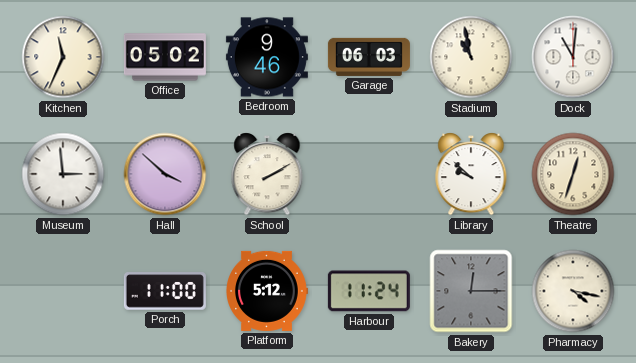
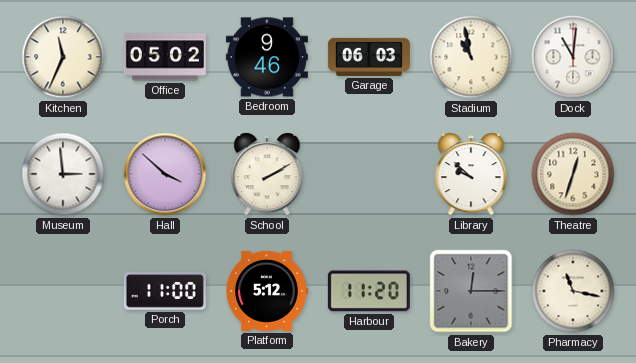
Harbour: 11:24 -> 11:20
Pharmacy: 4:17 -> 11:17
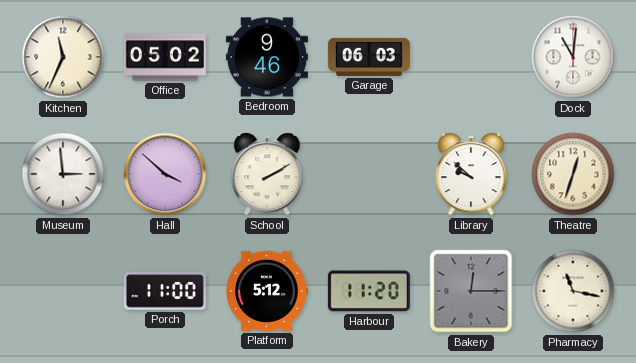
Stadium: 10:58 -> none
